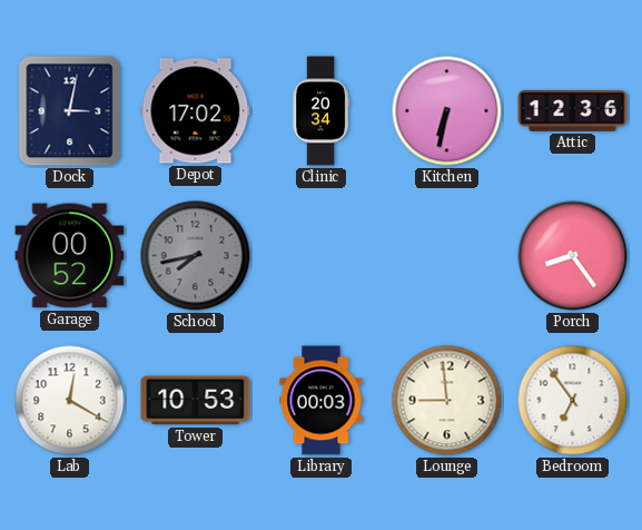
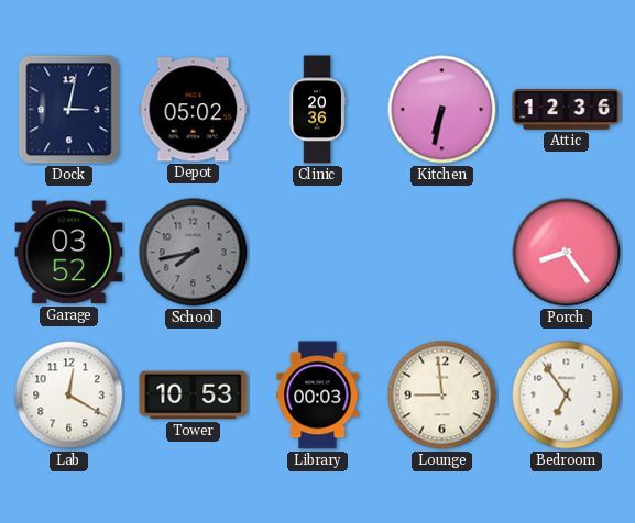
Depot: 17:02 -> 05:02
Clinic: 20:34 -> 20:36
Garage: 00:52 -> 03:52
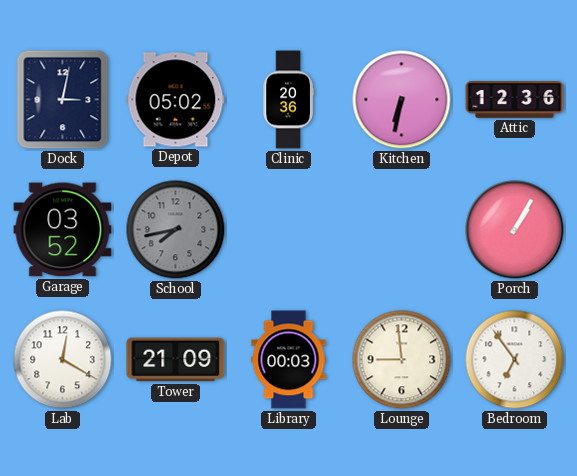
Porch: 8:24 -> 1:05
Tower: 10:53 -> 21:09
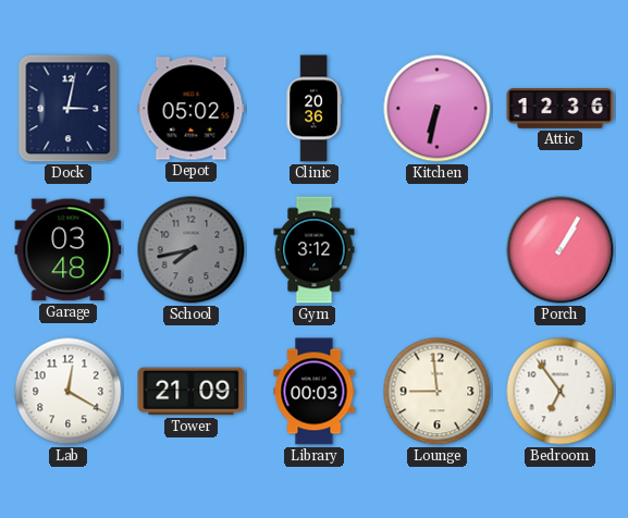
Garage: 03:52 -> 03:48
Gym: none -> 3:12
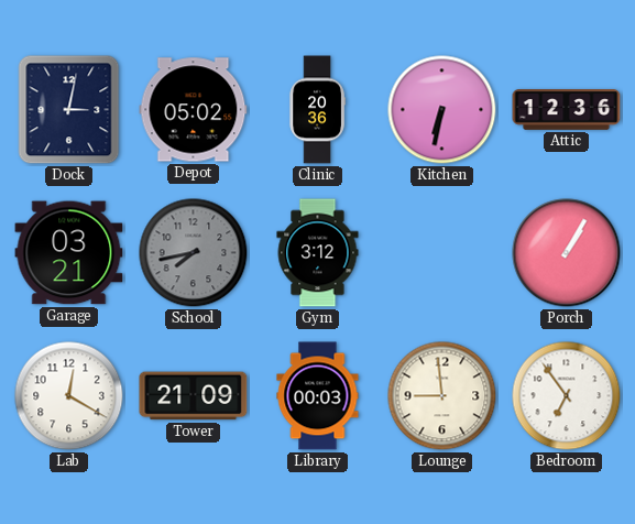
Garage: 03:48 -> 03:21
